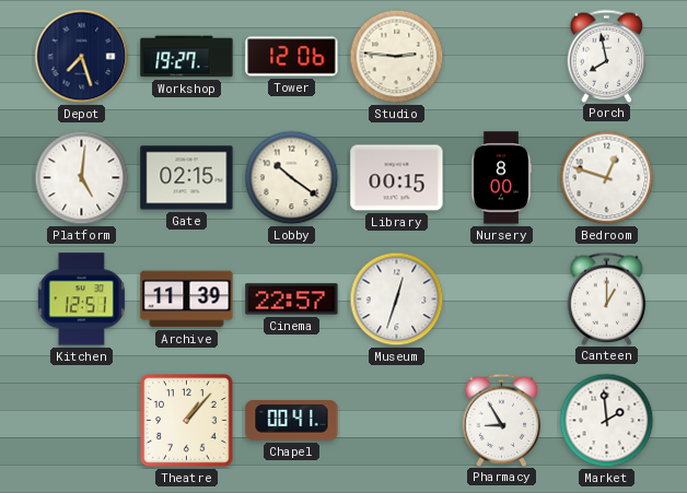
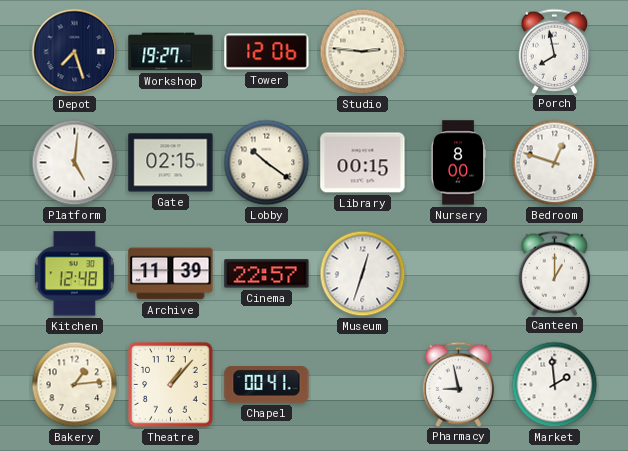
Kitchen: 12:51 -> 12:48
Bakery: none -> 1:14
Pharmacy: 8:55 -> 8:58
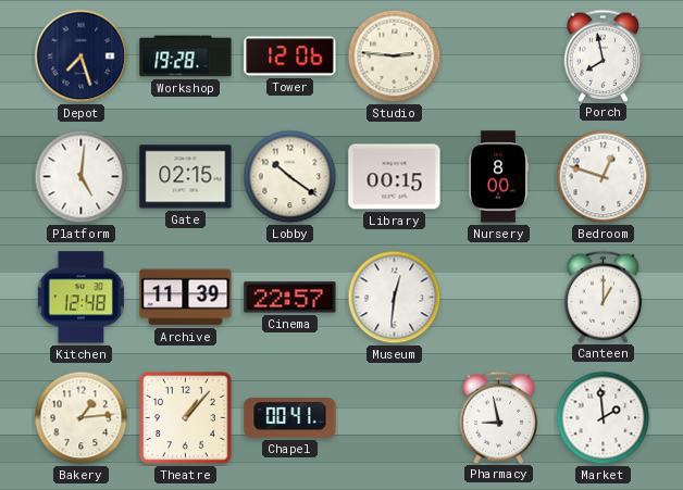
Workshop: 19:27 -> 19:28
Museum: 12:33 -> 12:31
